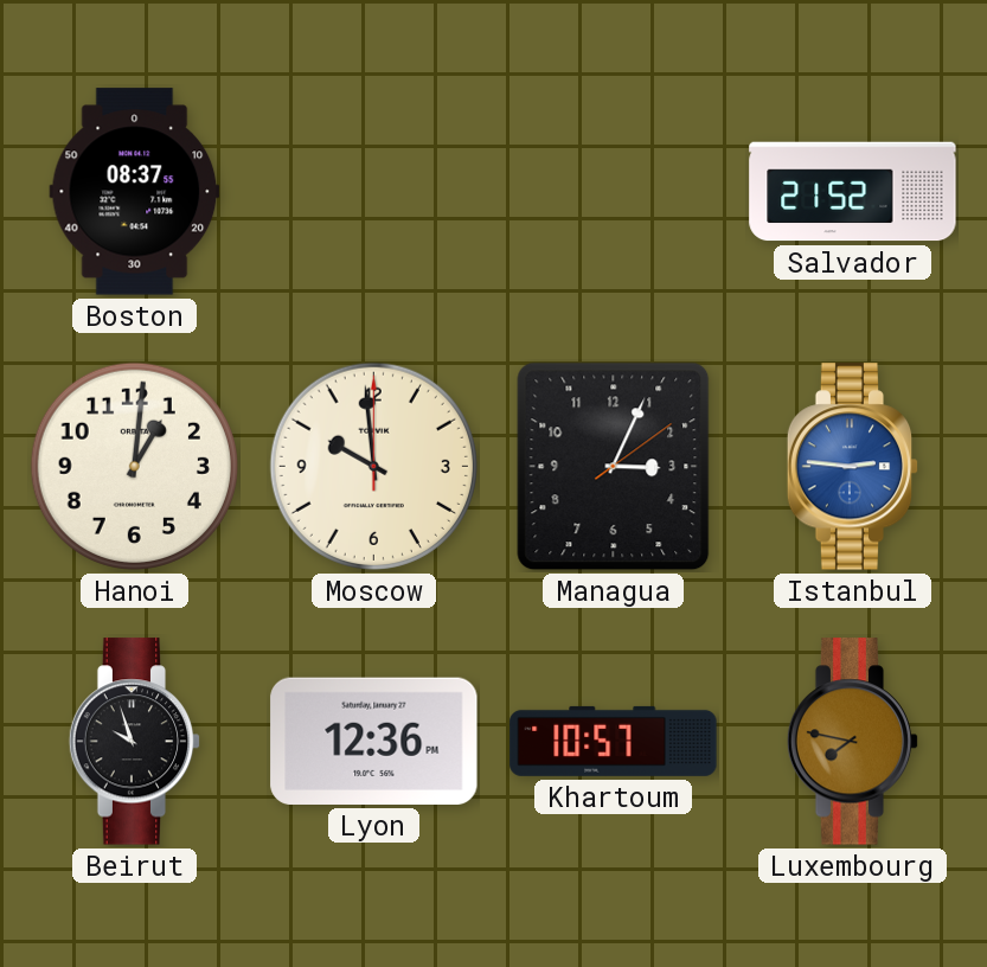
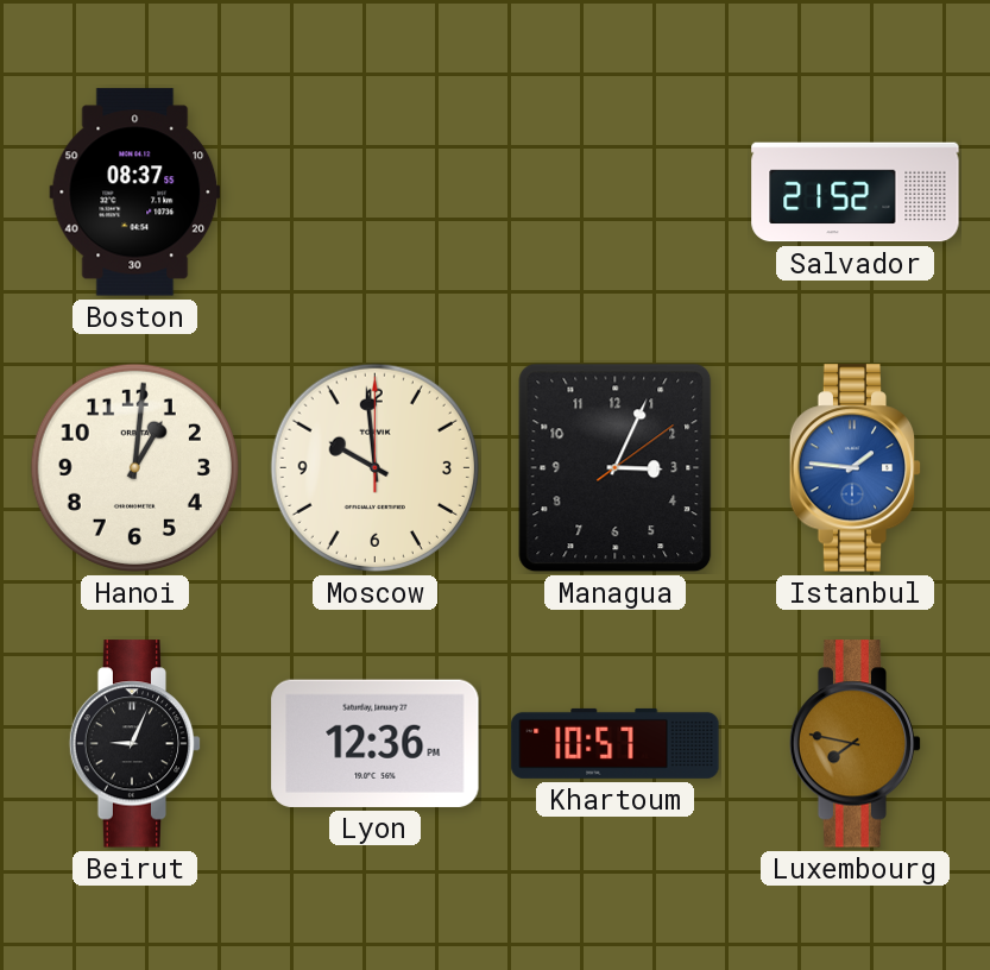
Istanbul: 2:46 -> 1:46
Beirut: 9:57 -> 9:04
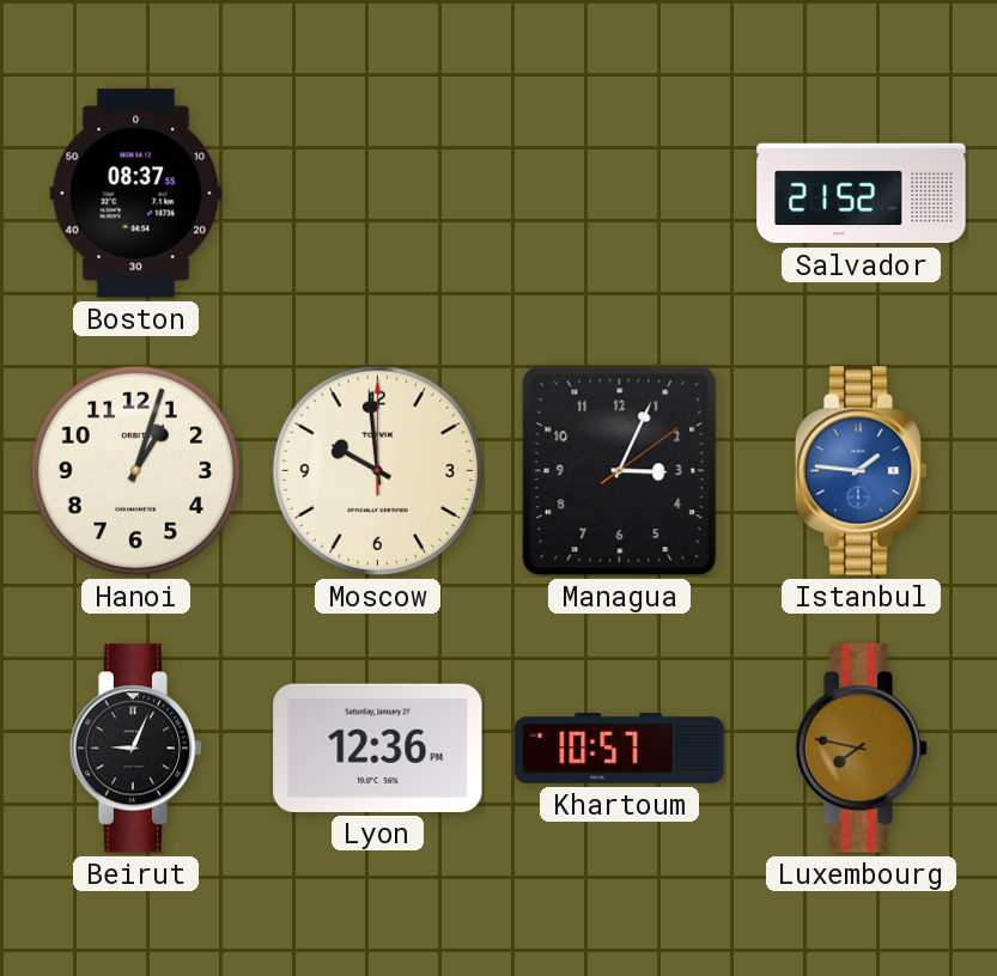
Hanoi: 1:01 -> 1:03
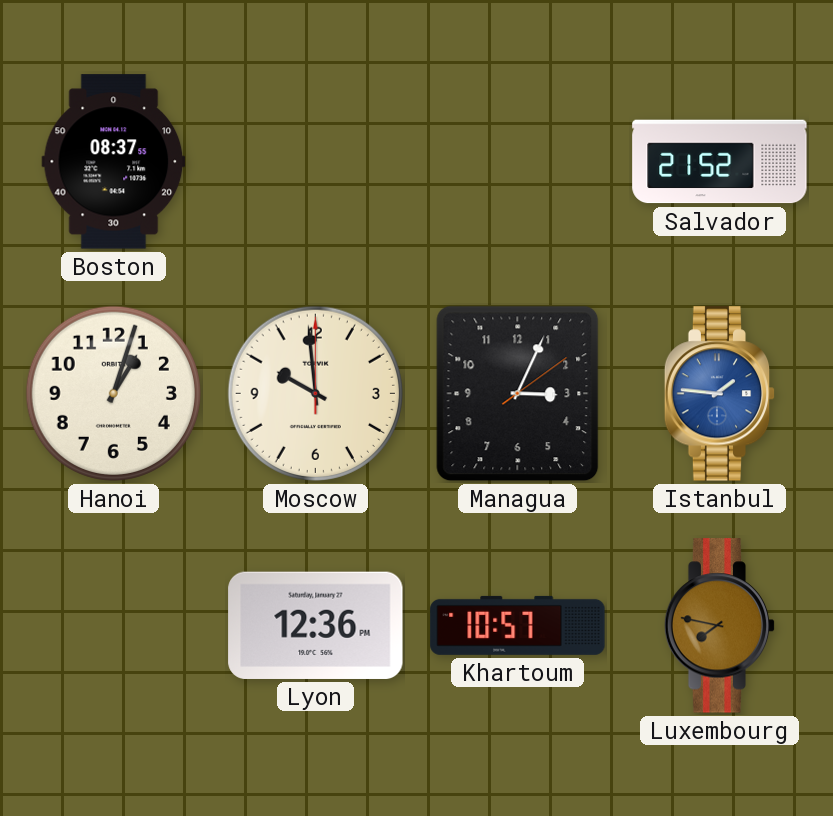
Beirut: 9:04 -> none
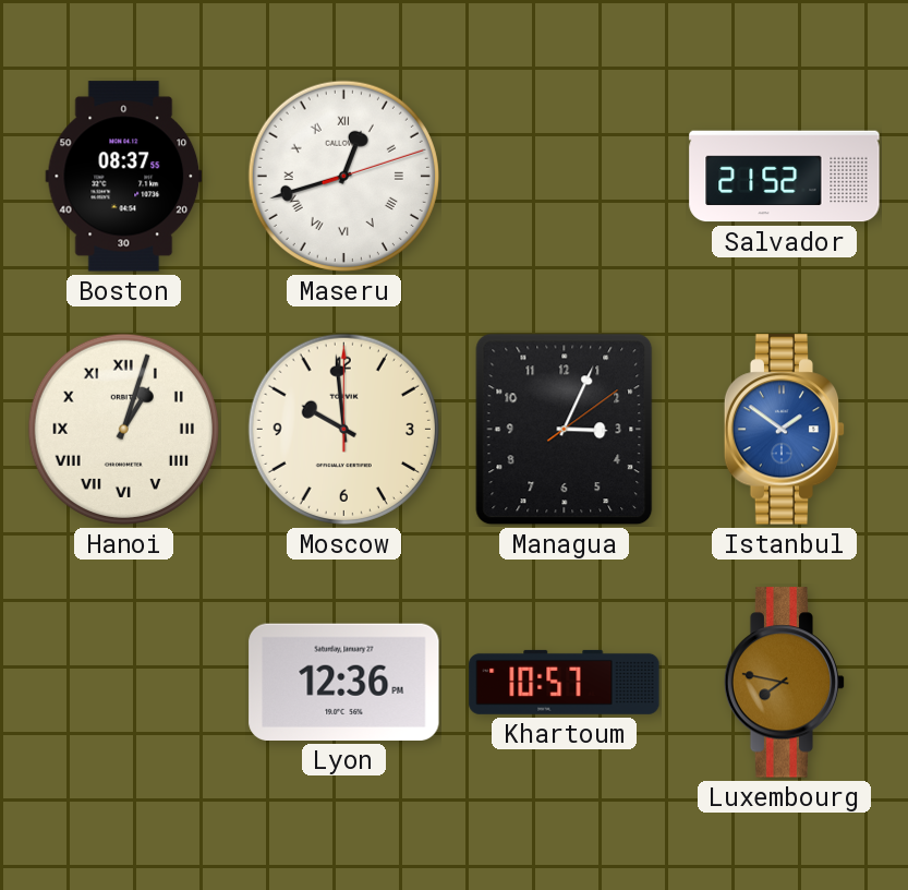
Maseru: none -> 12:42
Hanoi numerals: Arabic -> Roman
Istanbul: 1:46 -> 1:51
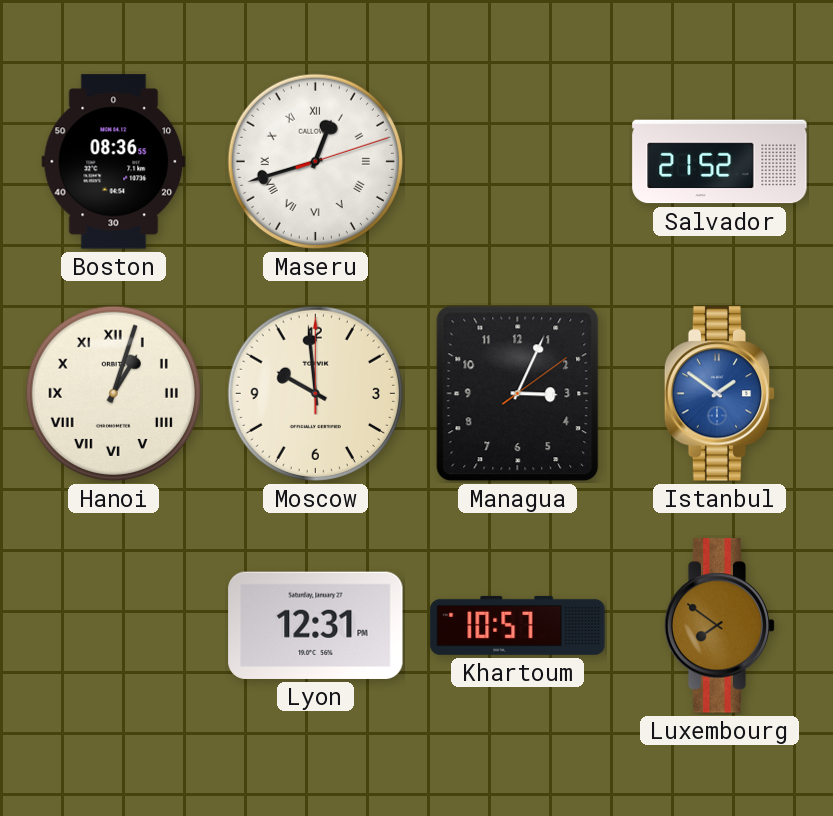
Boston: 08:37 -> 08:36
Lyon: 12:36 -> 12:31
Luxembourg: 7:47 -> 7:51
